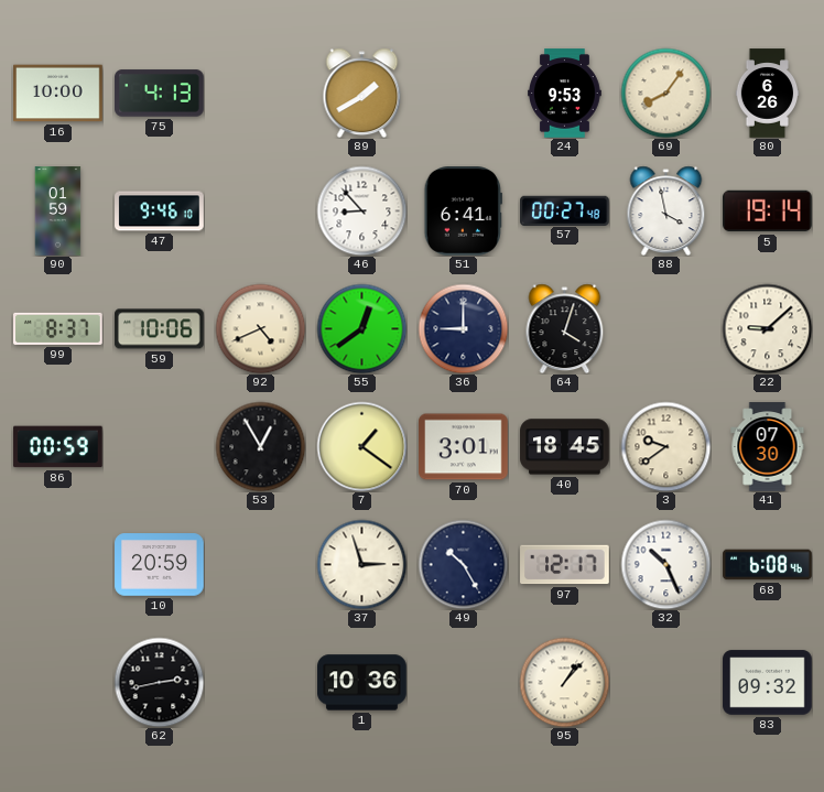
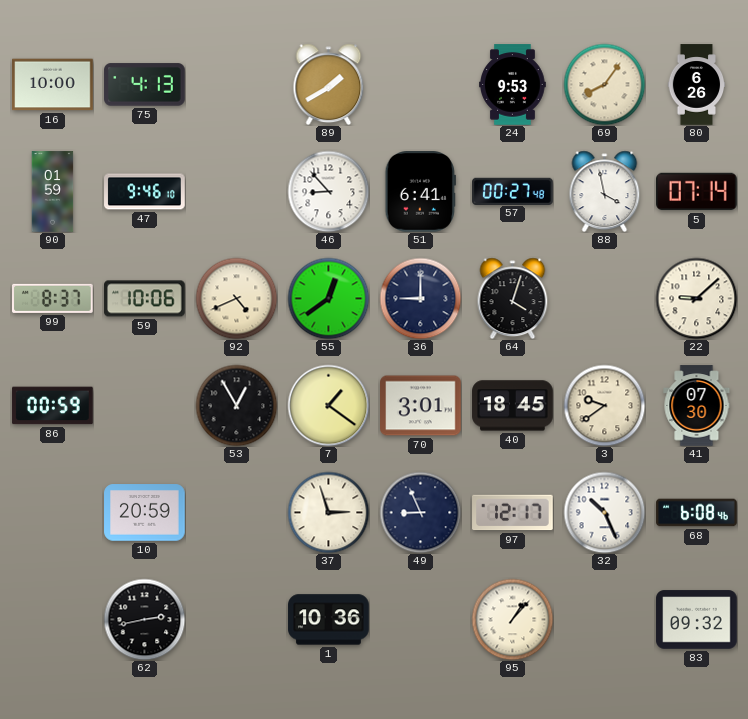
5: 19:14 -> 07:14
49: 10:25 -> 8:56
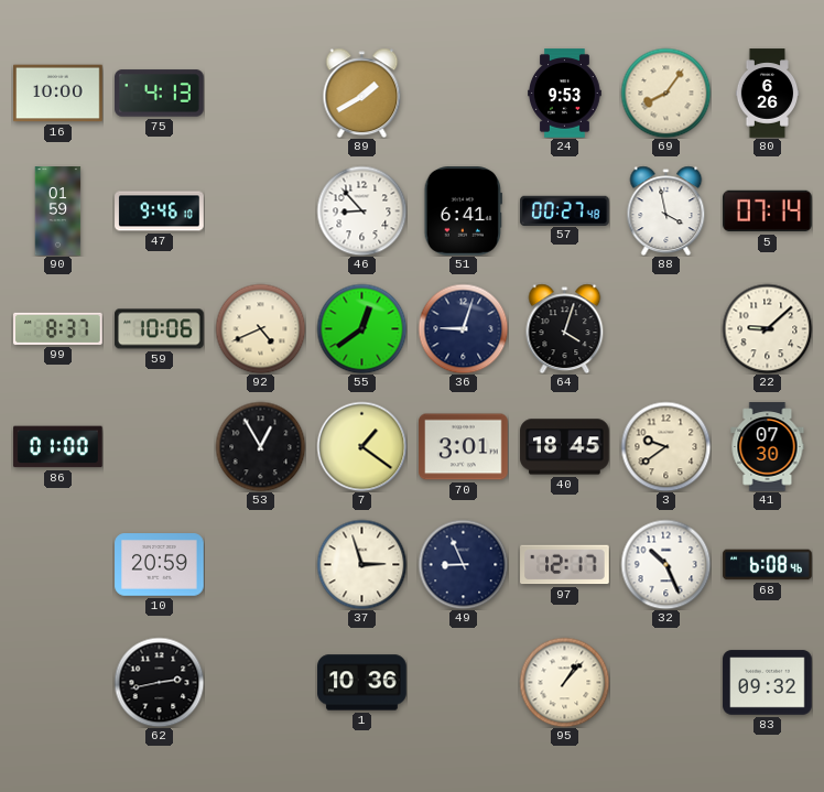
36: 9:00 -> 9:03
86: 00:59 -> 01:00
